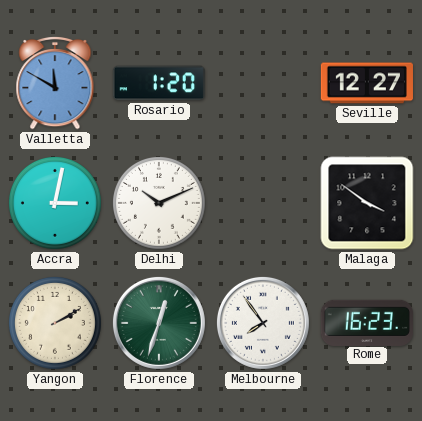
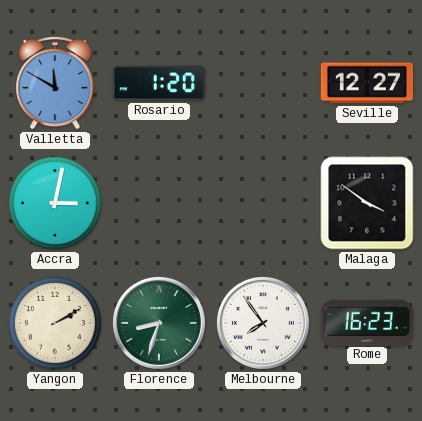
Delhi: 10:11 -> none
Florence: 12:33 -> 8:33
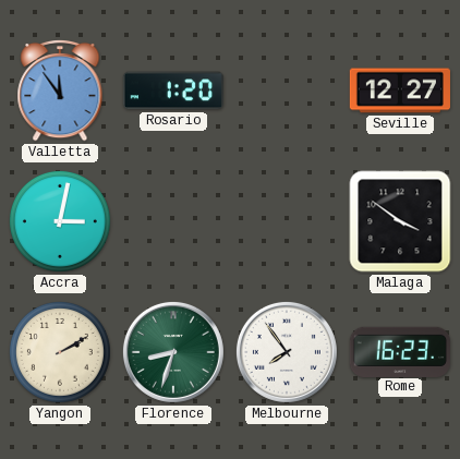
Valletta: 11:50 -> 11:54
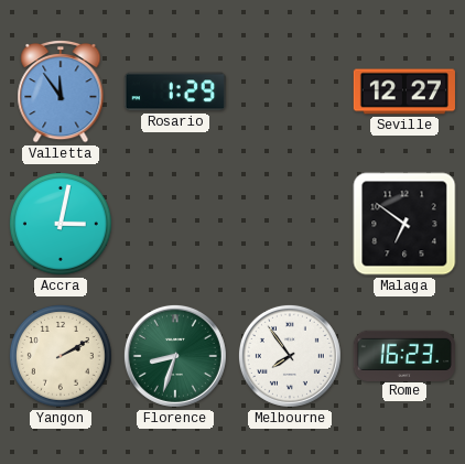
Rosario: 1:20 -> 1:29
Malaga: 3:51 -> 6:51
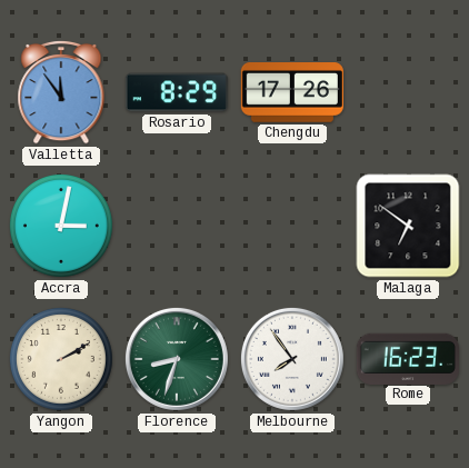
Rosario: 1:29 -> 8:29
Chengdu: none -> 17:26
Seville: 12:27 -> none
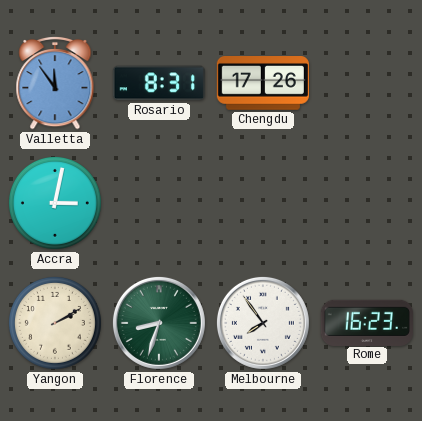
Rosario: 8:29 -> 8:31
Malaga: 6:51 -> none
